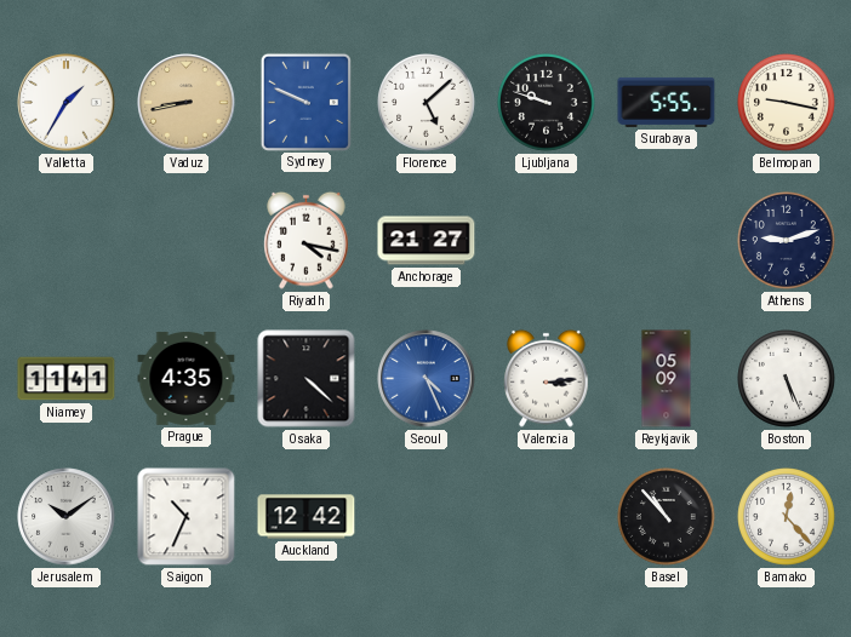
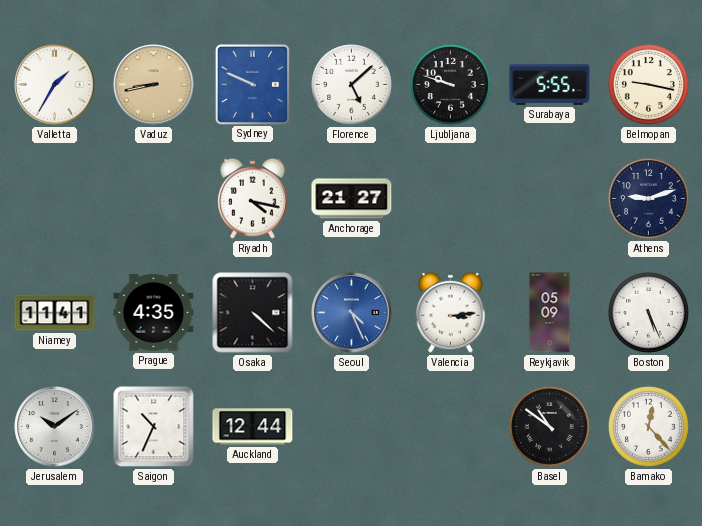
Auckland: 12:42 -> 12:44
Basel: 10:53 -> 10:51
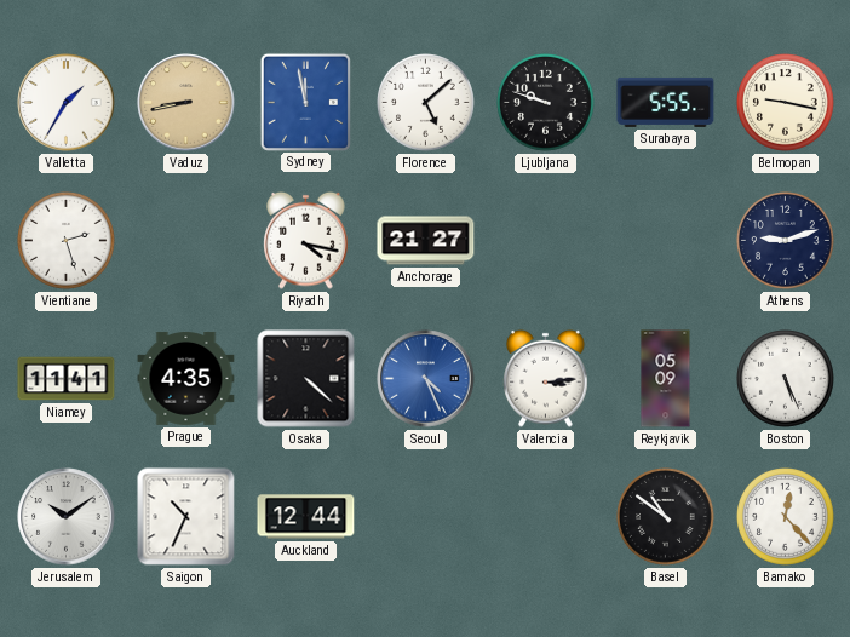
Sydney: 9:49 -> 11:58
Vientiane: none -> 2:27
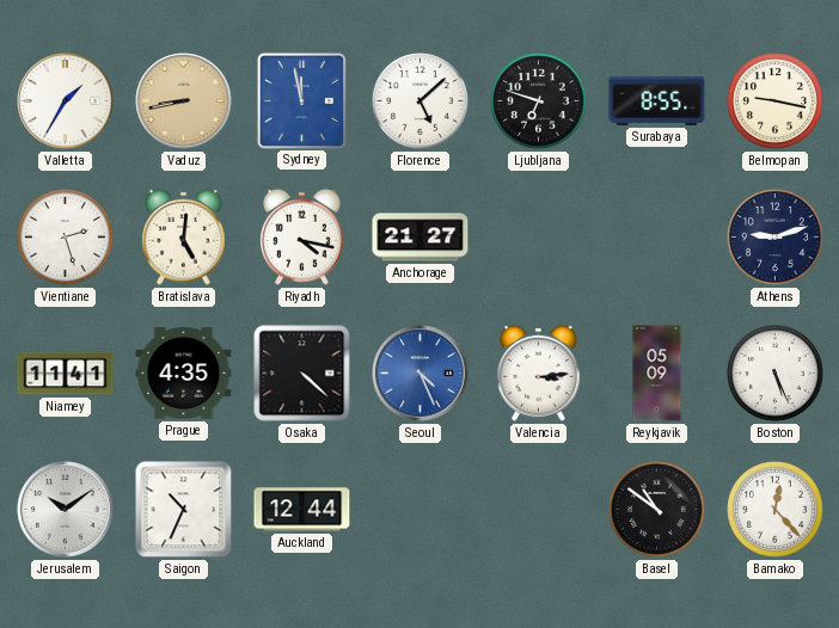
Ljubljana: 9:48 -> 6:48
Surabaya: 5:55 -> 8:55
Bratislava: none -> 5:01
